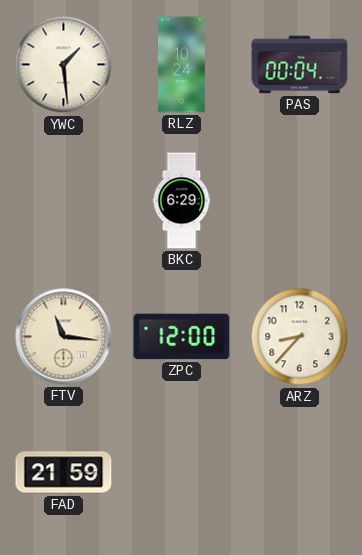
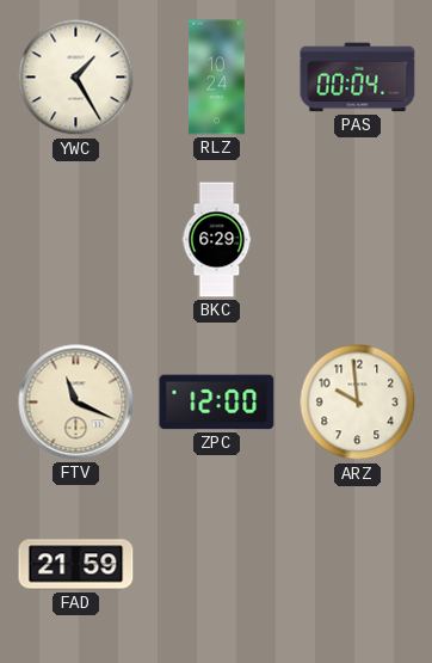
YWC: 1:29 -> 1:25
FTV: 11:16 -> 11:19
ARZ: 8:37 -> 9:59
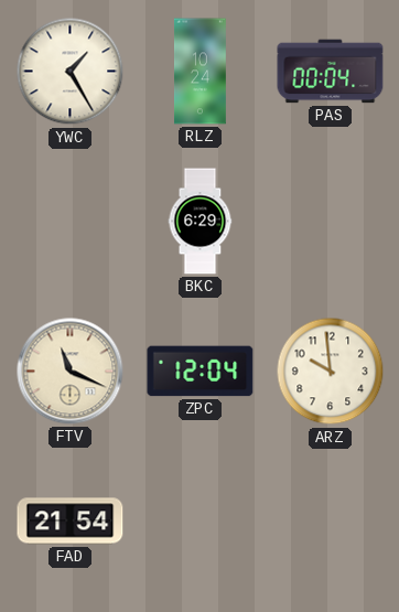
ZPC: 12:00 -> 12:04
FAD: 21:59 -> 21:54
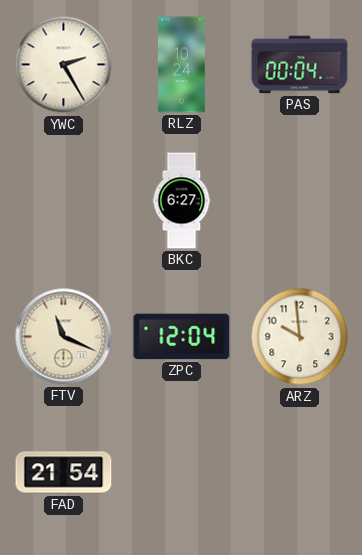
YWC: 1:25 -> 2:25
BKC: 6:29 -> 6:27
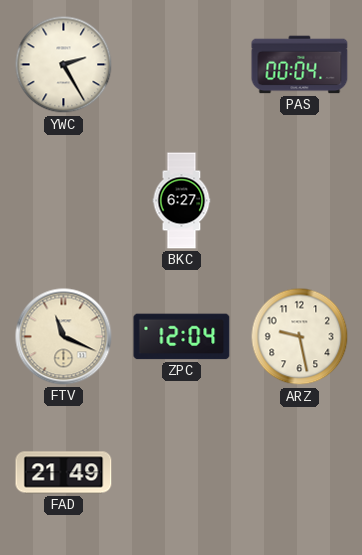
RLZ: 10:24 -> none
ARZ: 9:59 -> 9:28
FAD: 21:54 -> 21:49
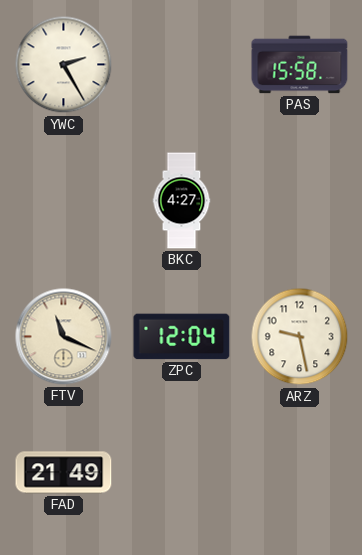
PAS: 00:04 -> 15:58
BKC: 6:27 -> 4:27
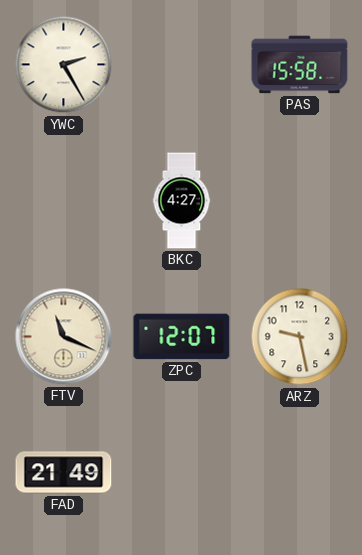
ZPC: 12:04 -> 12:07
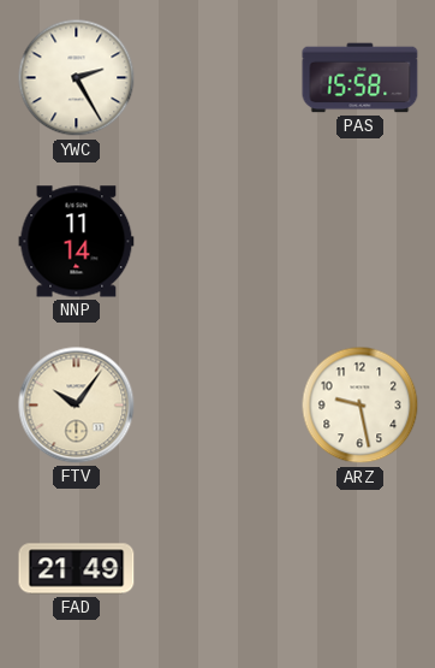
NNP: none -> 11:14
BKC: 4:27 -> none
FTV: 11:19 -> 10:06
ZPC: 12:07 -> none
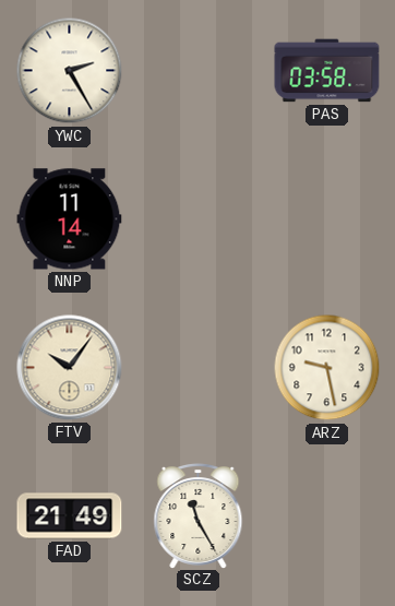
PAS: 15:58 -> 03:58
SCZ: none -> 11:25
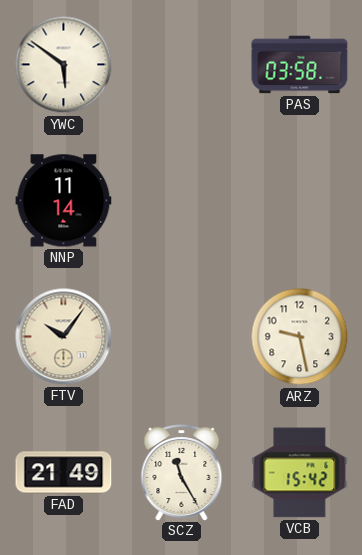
YWC: 2:25 -> 5:51
VCB: none -> 15:42
